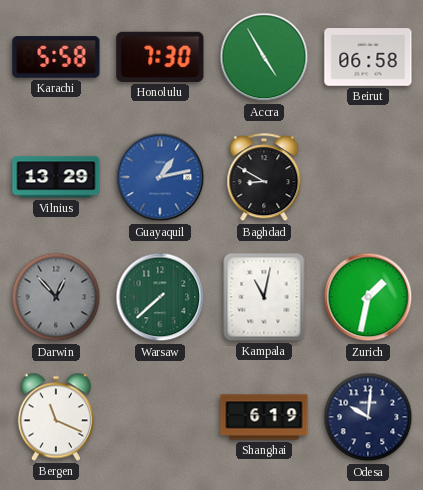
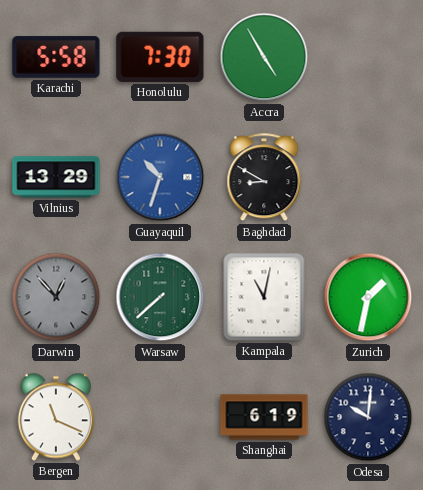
Beirut: 06:58 -> none
Guayaquil: 1:13 -> 10:33
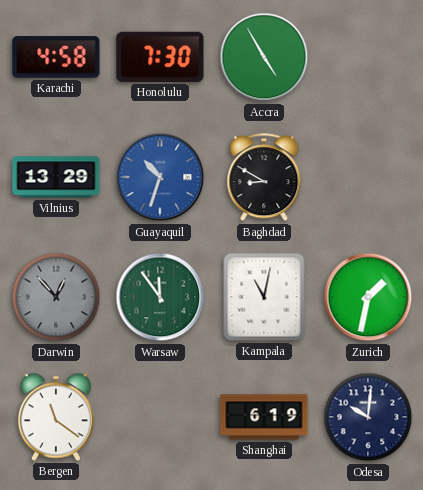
Karachi: 5:58 -> 4:58
Warsaw: 7:38 -> 11:54
Bergen: 11:19 -> 11:21
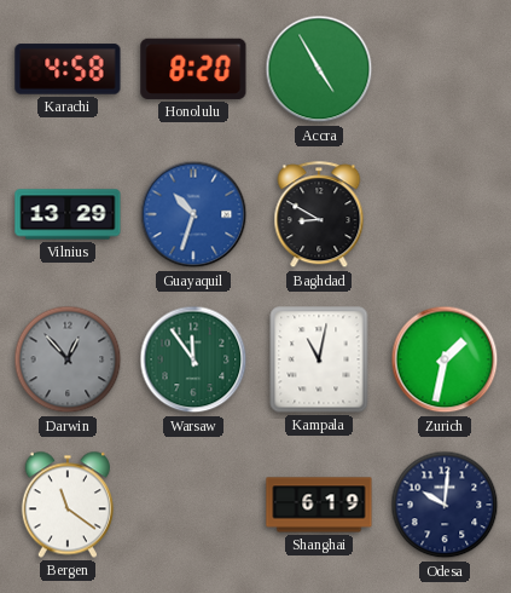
Honolulu: 7:30 -> 8:20
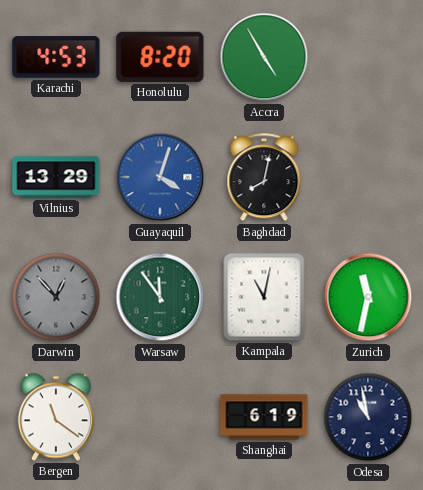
Karachi: 4:58 -> 4:53
Guayaquil: 10:33 -> 4:03
Baghdad: 8:50 -> 8:02
Zurich: 1:32 -> 11:32
Odesa: 10:01 -> 10:58
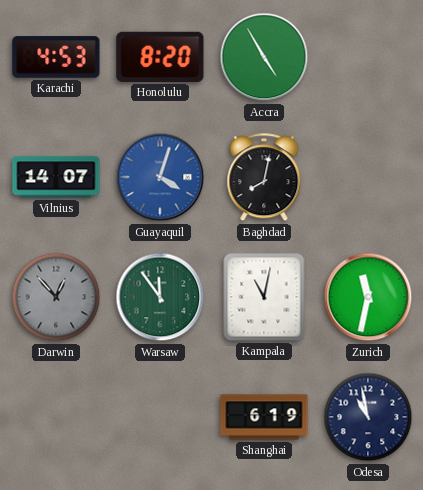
Vilnius: 13:29 -> 14:07
Bergen: 11:21 -> none
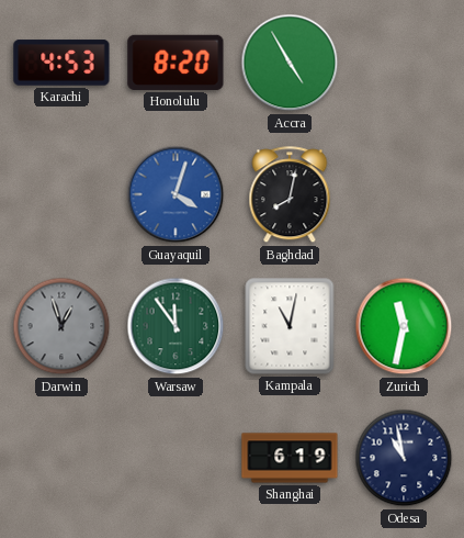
Vilnius: 14:07 -> none
Darwin: 12:53 -> 12:57
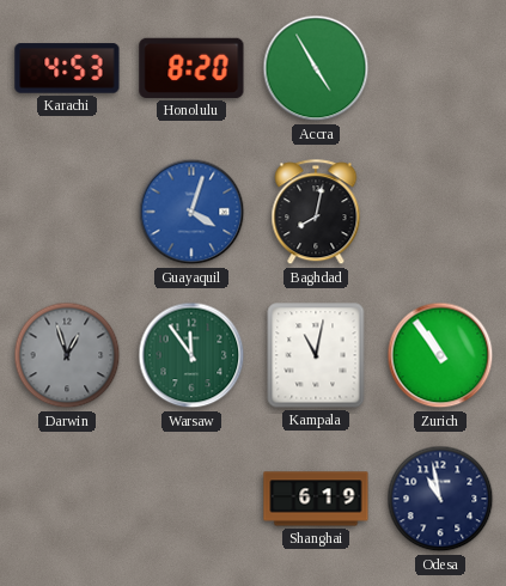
Zurich: 11:32 -> 10:54
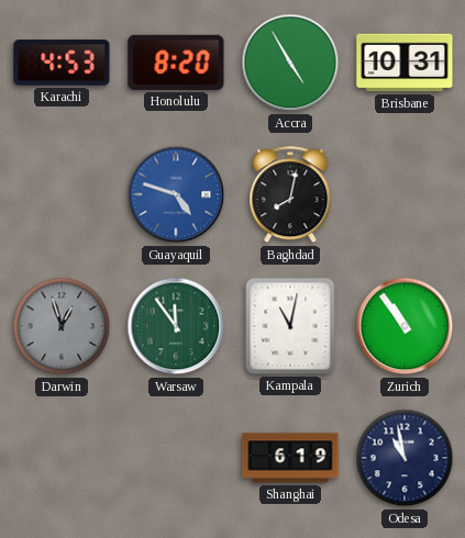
Brisbane: none -> 10:31
Guayaquil: 4:03 -> 4:48
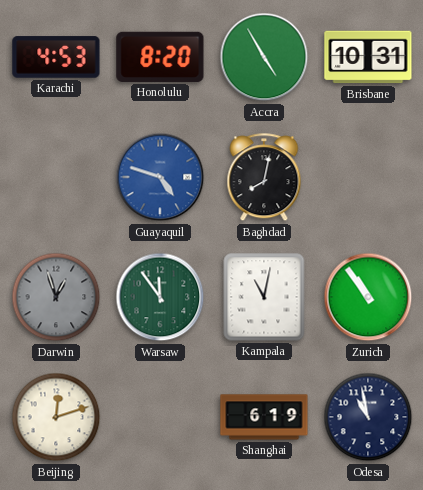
Beijing: none -> 12:12
